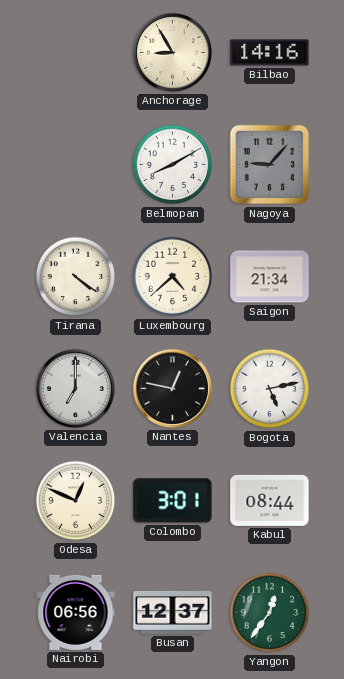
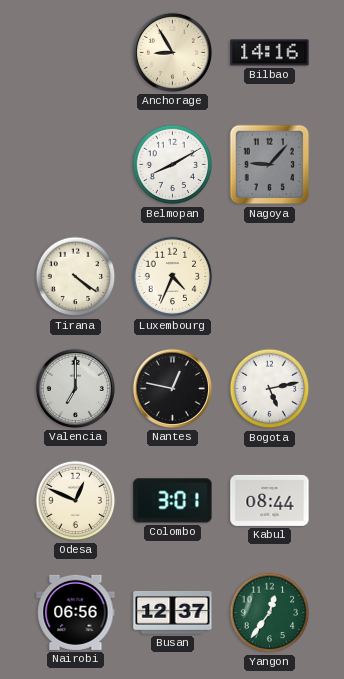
Luxembourg: 4:38 -> 4:34
Saigon: 21:34 -> none
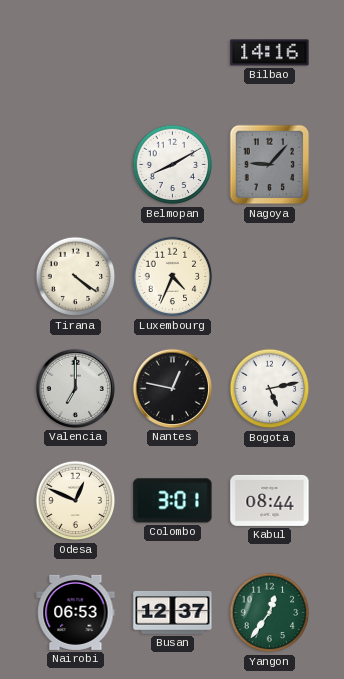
Anchorage: 8:55 -> none
Nairobi: 06:56 -> 06:53
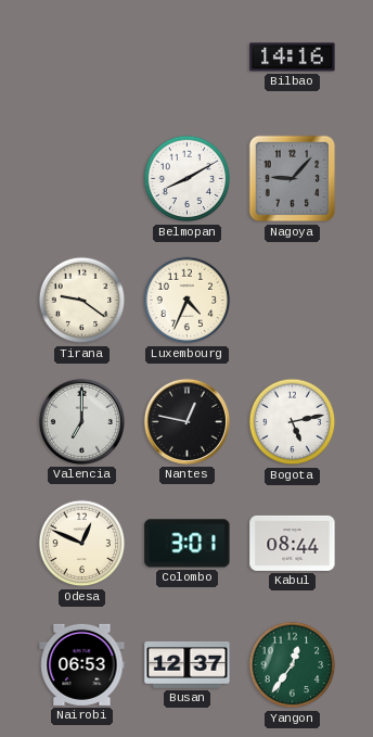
Tirana: 4:21 -> 9:21
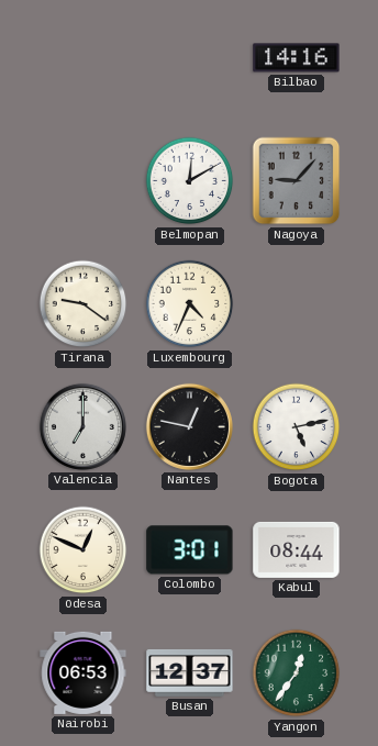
Belmopan: 8:10 -> 12:10
